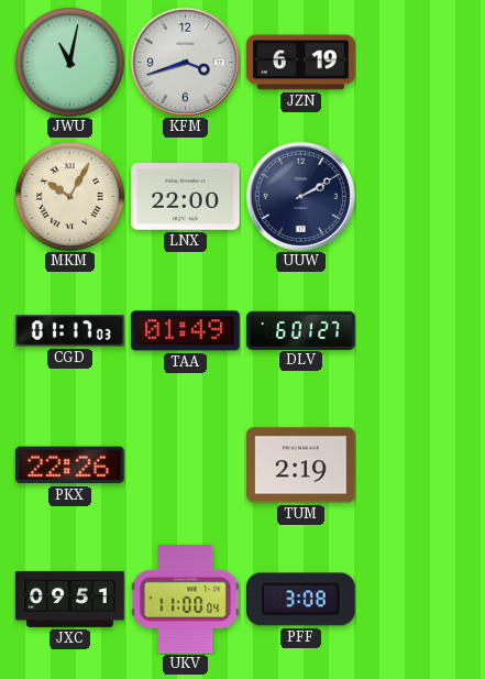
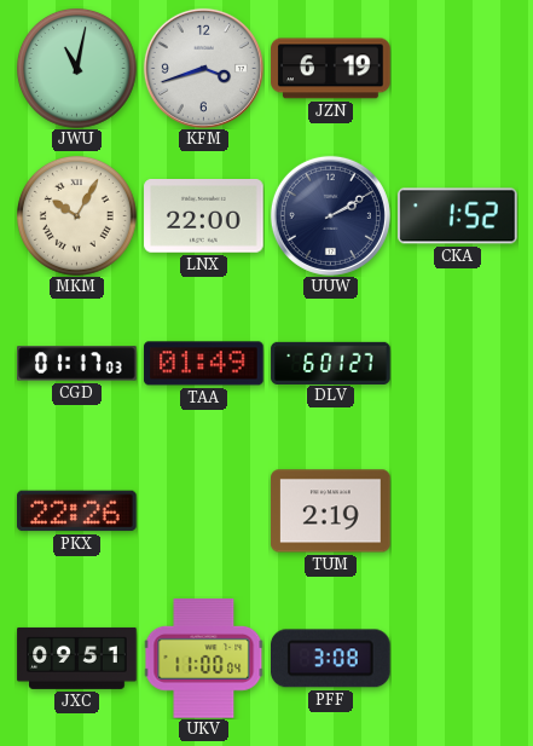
CKA: none -> 1:52
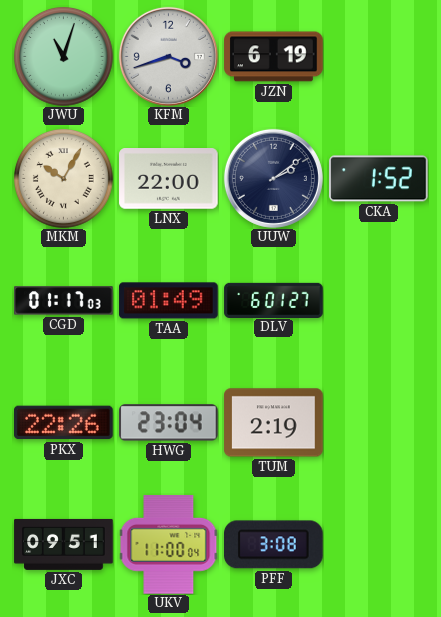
JWU: 11:02 -> 11:03
UUW: 2:10 -> 2:09
HWG: none -> 23:04
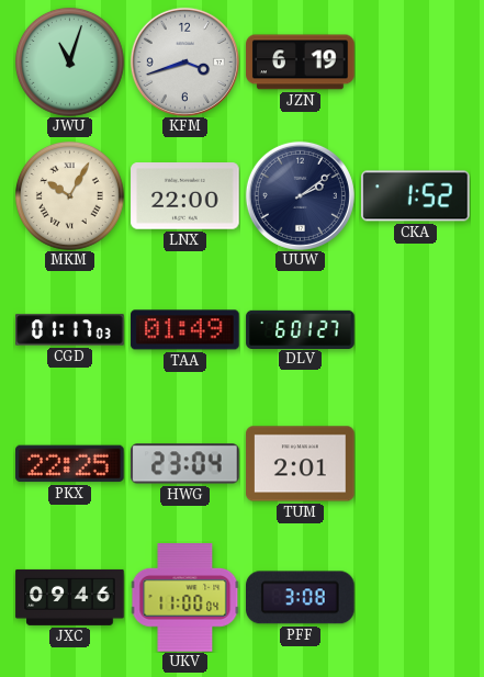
PKX: 22:26 -> 22:25
TUM: 2:19 -> 2:01
JXC: 09:51 -> 09:46
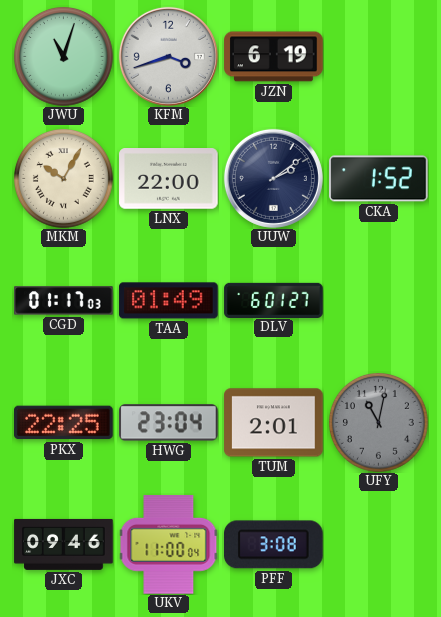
UFY: none -> 11:02
